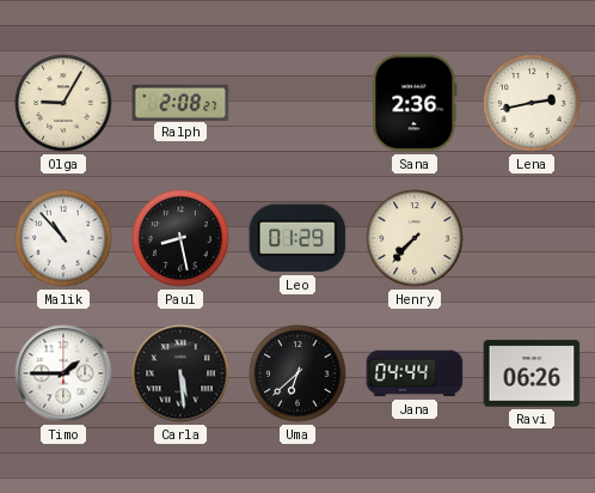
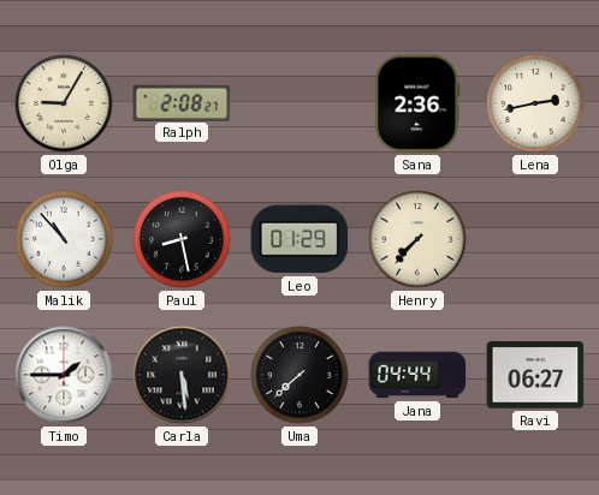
Uma: 6:38 -> 7:38
Ravi: 06:26 -> 06:27
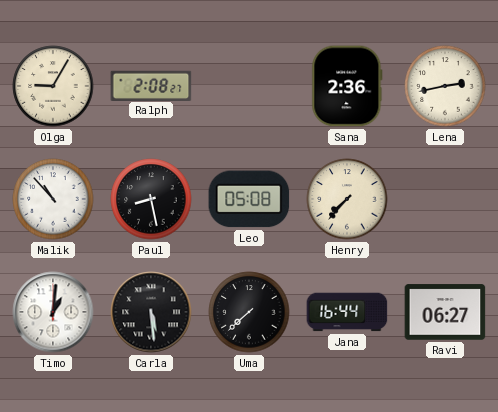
Leo: 01:29 -> 05:08
Timo: 1:45 -> 1:01
Jana: 04:44 -> 16:44
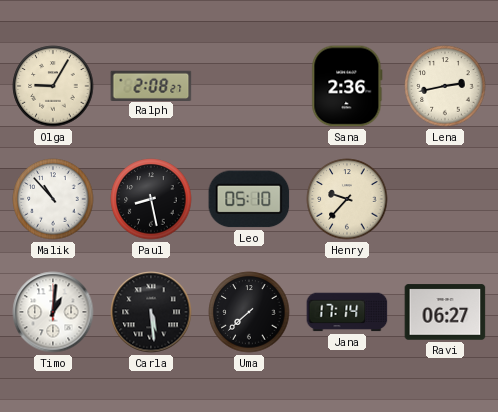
Leo: 05:08 -> 05:10
Henry: 7:37 -> 9:37
Jana: 16:44 -> 17:14
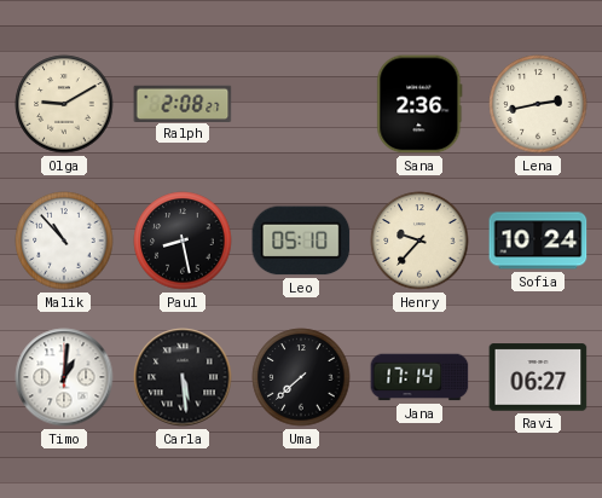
Olga: 9:05 -> 9:10
Sofia: none -> 10:24
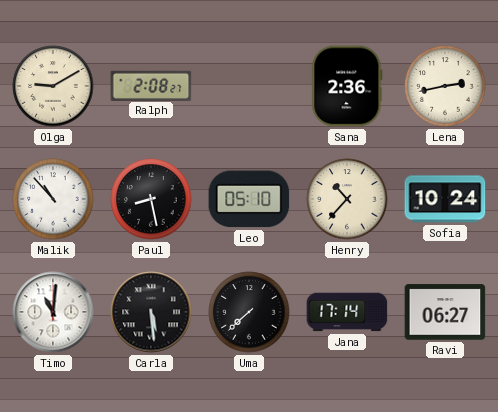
Henry: 9:37 -> 10:37
Timo: 1:01 -> 11:01
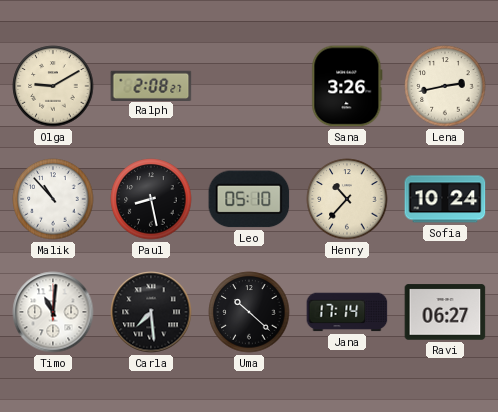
Sana: 2:36 -> 3:26
Carla: 5:29 -> 7:29
Uma: 7:38 -> 10:22
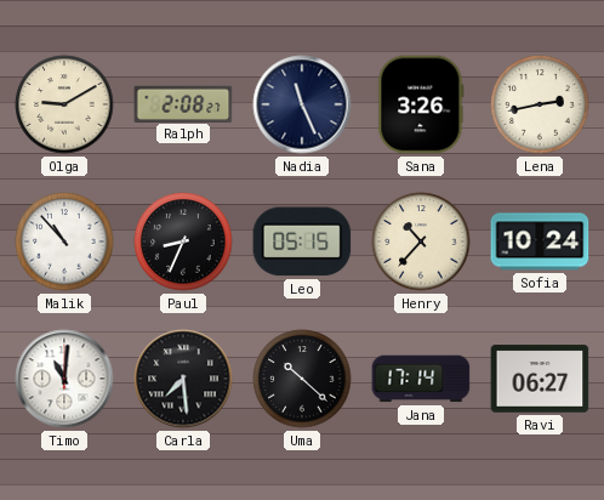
Nadia: none -> 11:26
Paul: 8:28 -> 8:34
Leo: 05:10 -> 05:15
